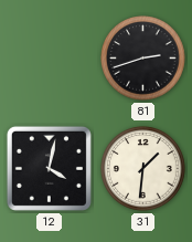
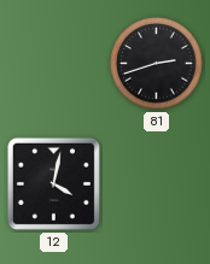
31: 1:31 -> none
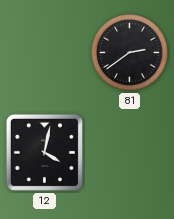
81: 2:42 -> 2:39
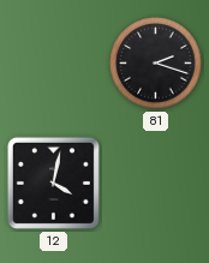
81: 2:39 -> 2:18
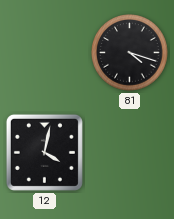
81: 2:18 -> 4:18
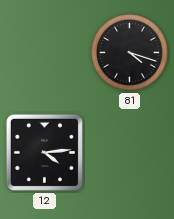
12: 4:02 -> 4:14
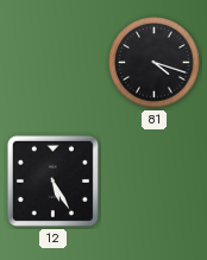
12: 4:14 -> 5:25
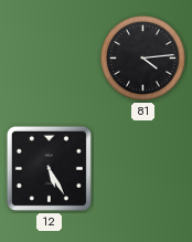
81: 4:18 -> 4:14
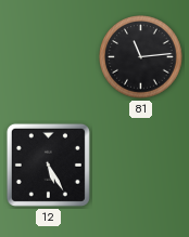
81: 4:14 -> 11:14
